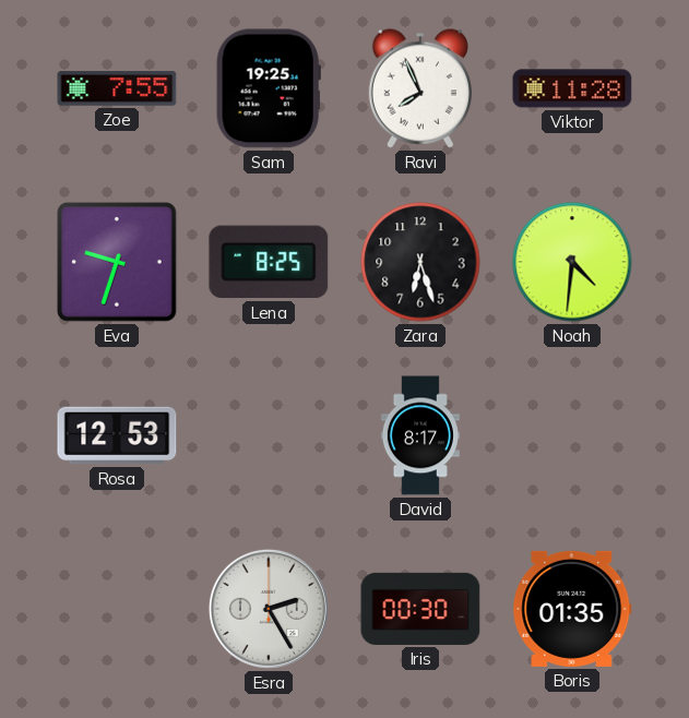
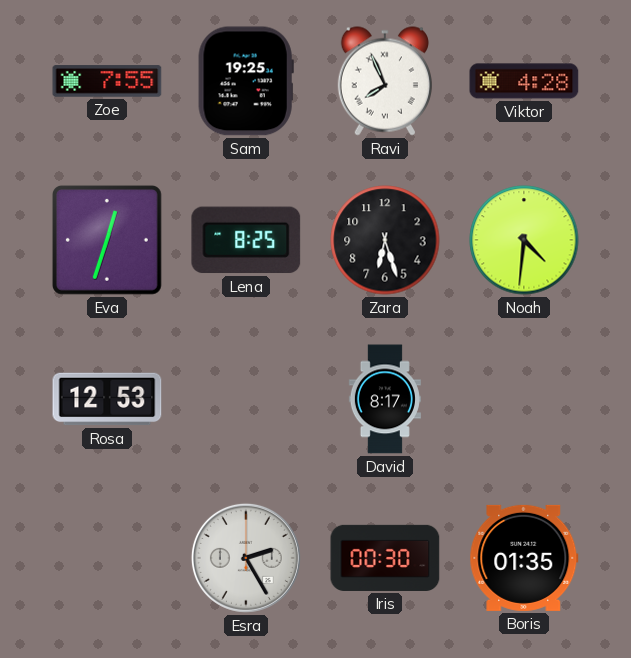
Viktor: 11:28 -> 4:28
Eva: 9:33 -> 12:33
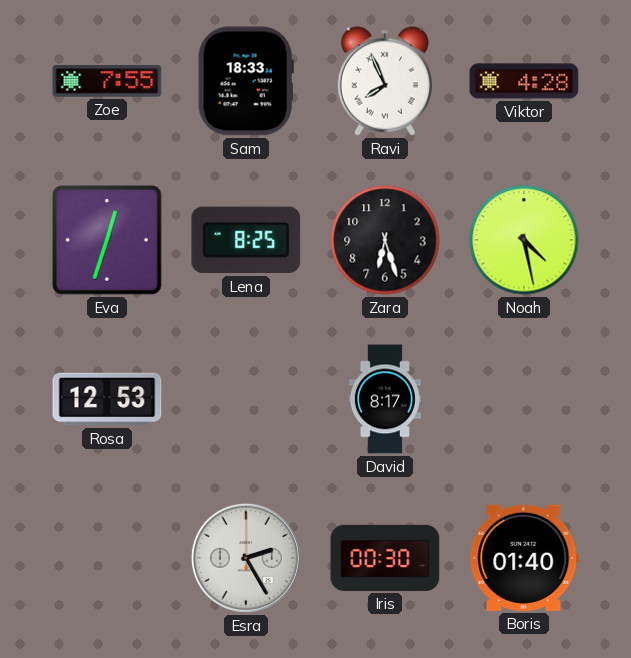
Sam: 19:25 -> 18:33
Noah: 4:31 -> 4:28
Boris: 01:35 -> 01:40
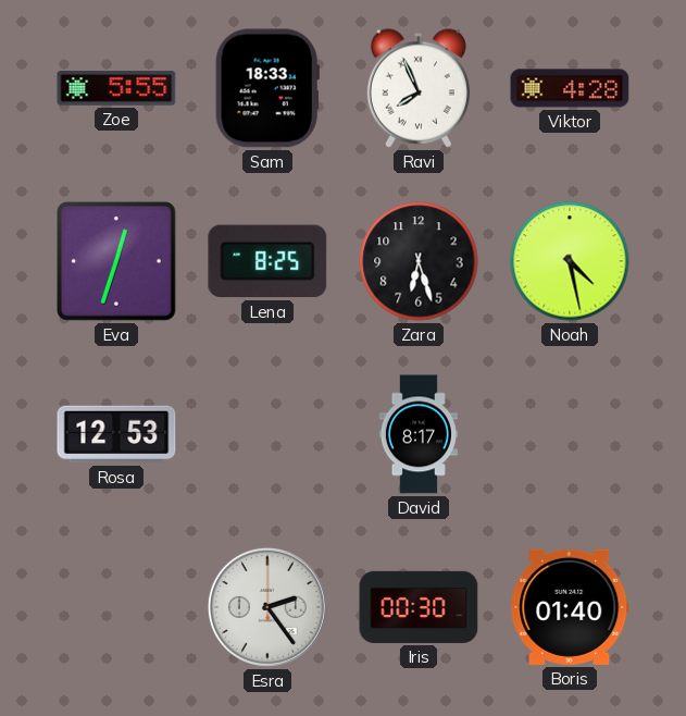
Zoe: 7:55 -> 5:55
Esra: 2:25 -> 2:24
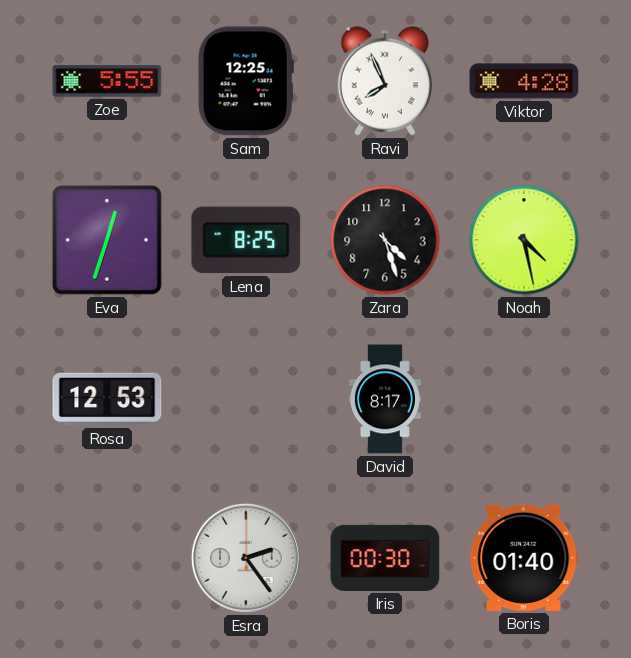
Sam: 18:33 -> 12:25
Zara: 6:27 -> 4:27
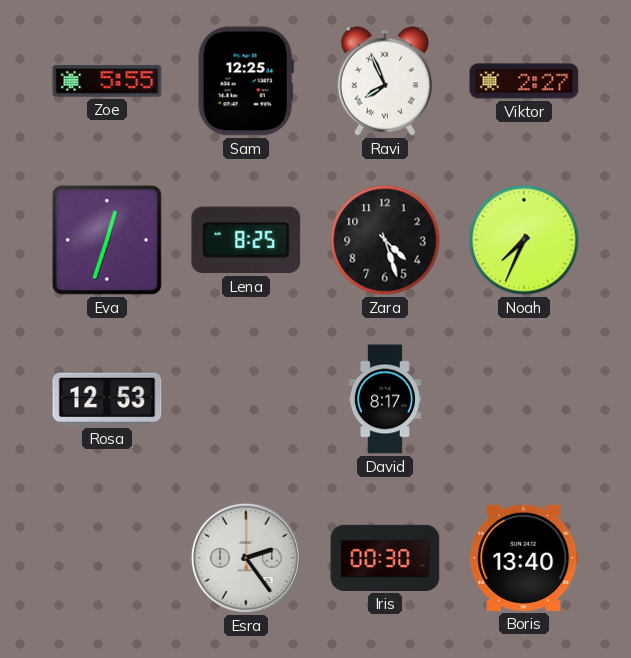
Viktor: 4:28 -> 2:27
Noah: 4:28 -> 7:34
Boris: 01:40 -> 13:40
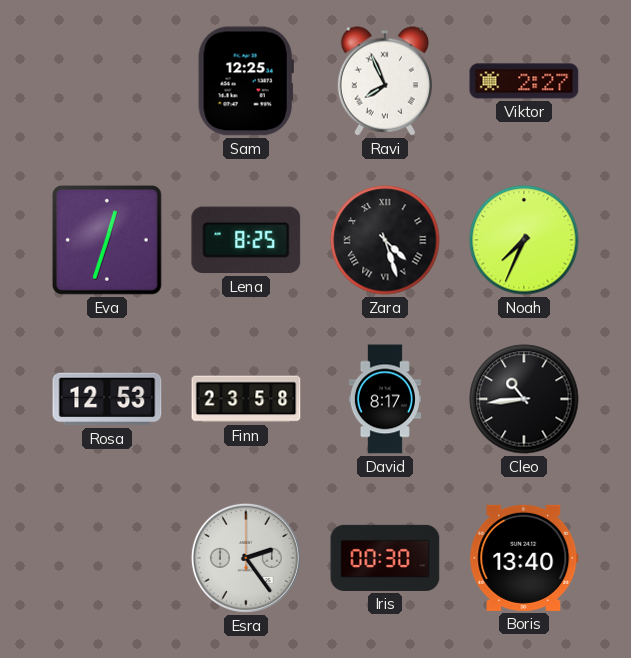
Zoe: 5:55 -> none
Zara numerals: Arabic -> Roman
Finn: none -> 23:58
Cleo: none -> 10:44
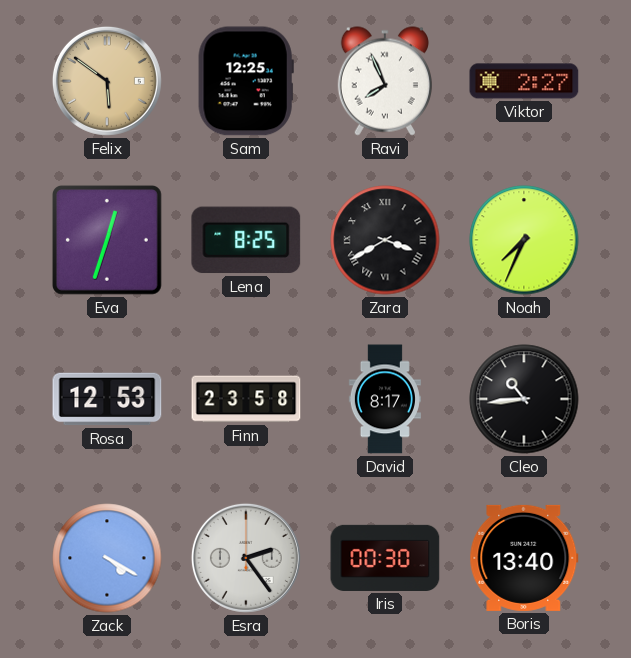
Felix: none -> 5:51
Zara: 4:27 -> 3:40
Zack: none -> 4:20
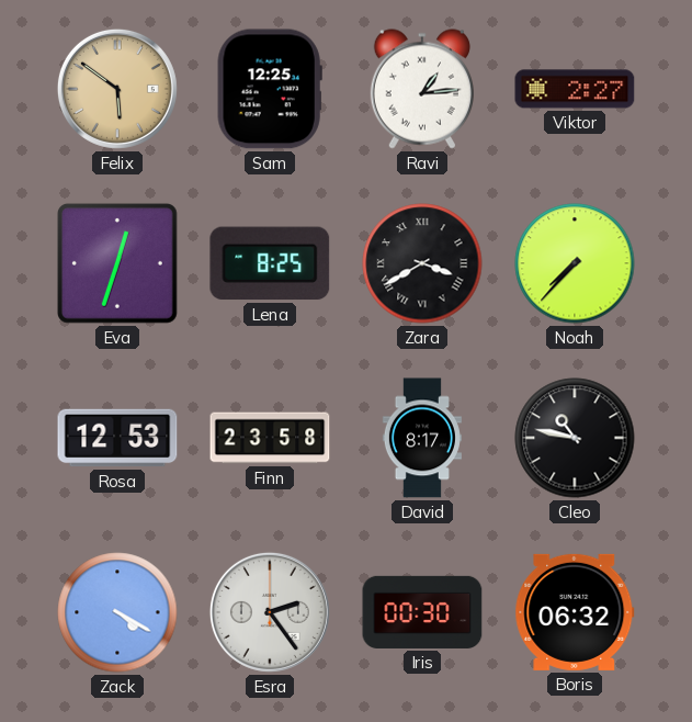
Ravi: 7:56 -> 1:14
Noah: 7:34 -> 7:37
Cleo: 10:44 -> 10:47
Boris: 13:40 -> 06:32
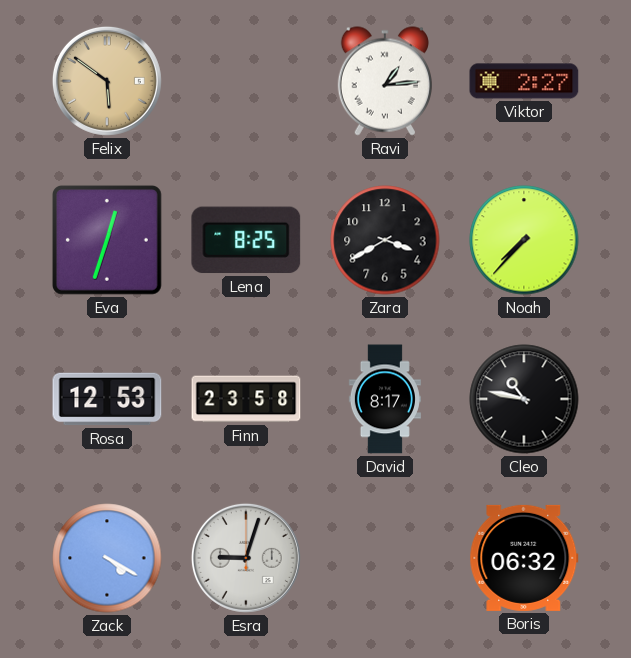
Sam: 12:25 -> none
Zara numerals: Roman -> Arabic
Esra: 2:24 -> 9:03
Iris: 00:30 -> none
